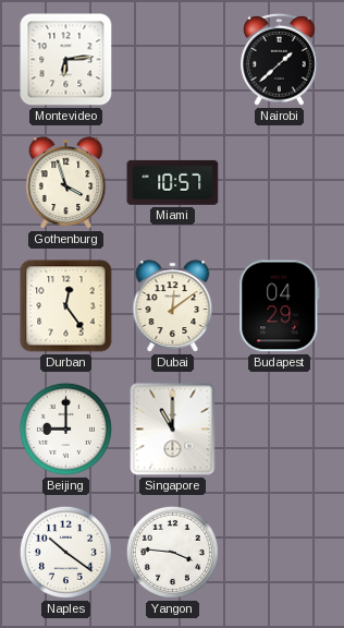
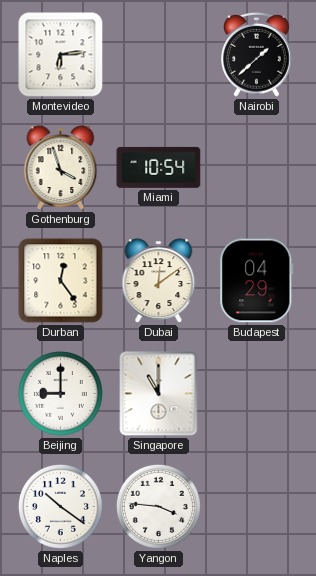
Miami: 10:57 -> 10:54
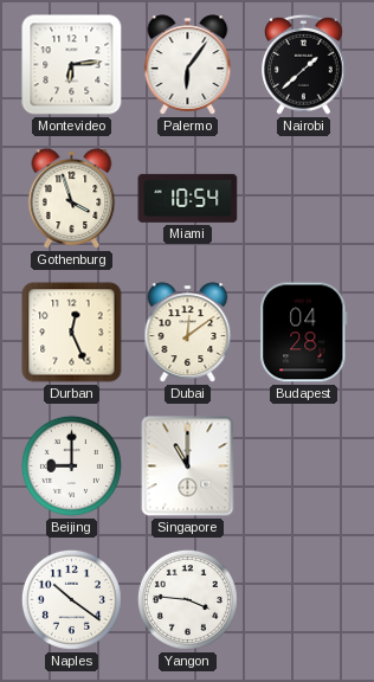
Palermo: none -> 6:06
Durban: 12:24 -> 12:26
Budapest: 04:29 -> 04:28
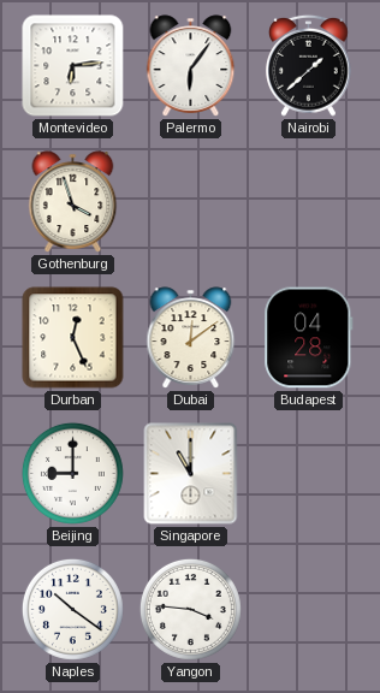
Miami: 10:54 -> none
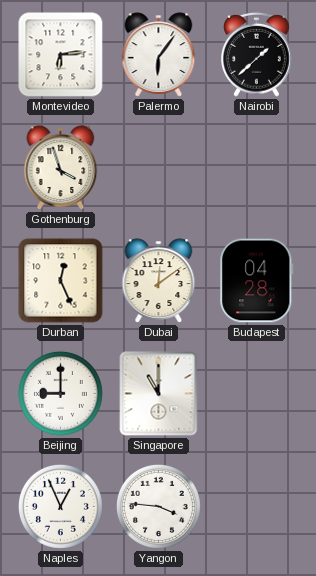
Naples: 10:21 -> 12:56
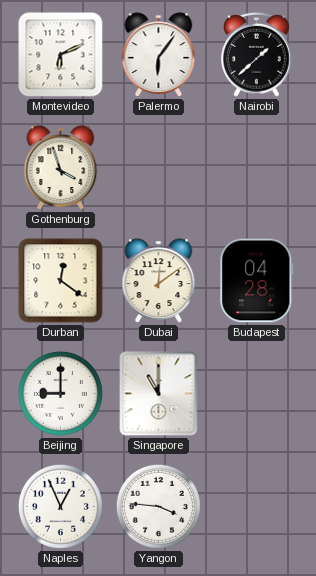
Montevideo: 6:14 -> 6:11
Durban: 12:26 -> 12:21
